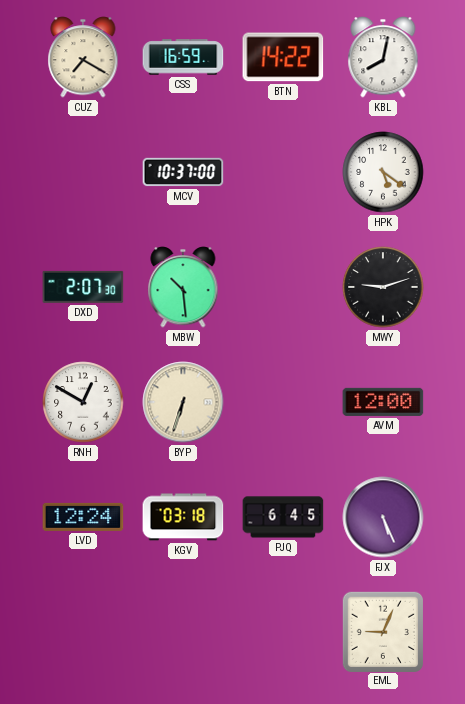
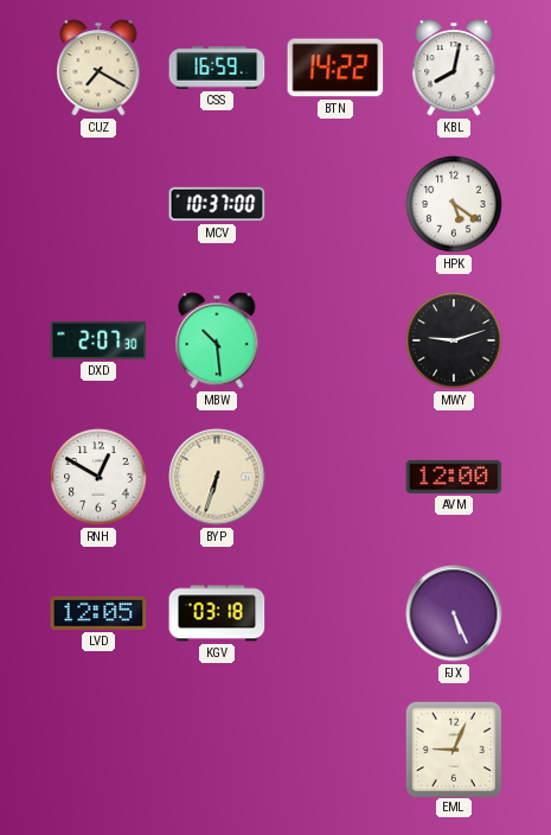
LVD: 12:24 -> 12:05
PJQ: 6:45 -> none
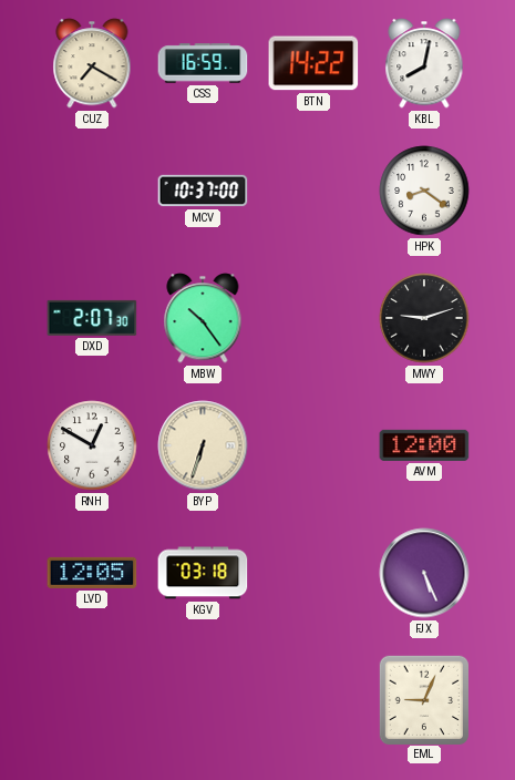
HPK: 5:21 -> 8:21
MBW: 10:29 -> 10:24
